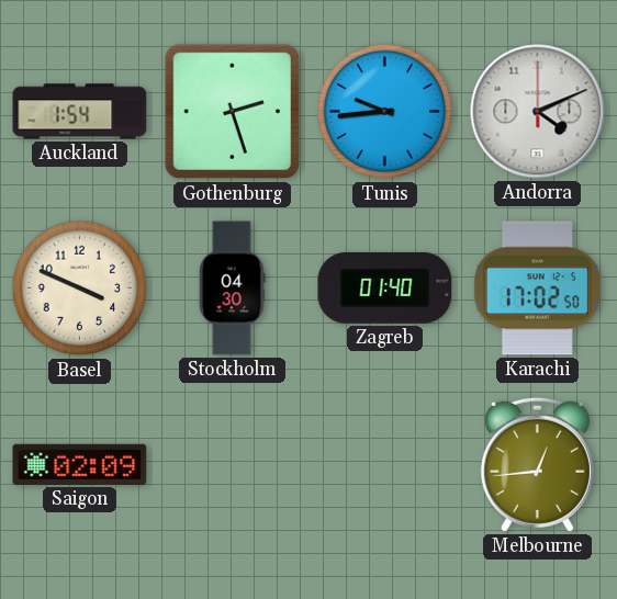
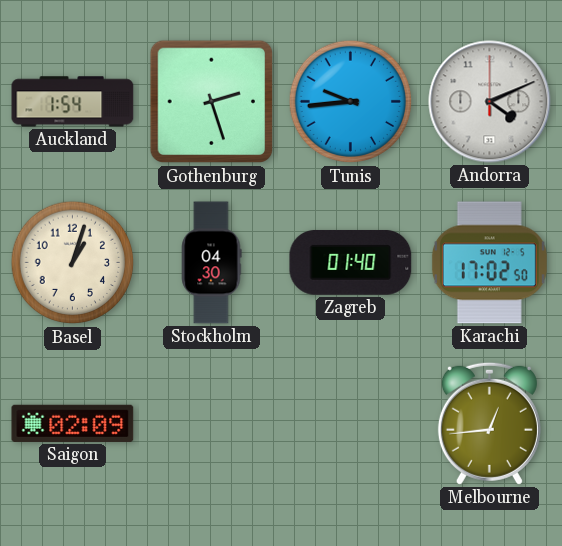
Basel: 3:49 -> 1:03
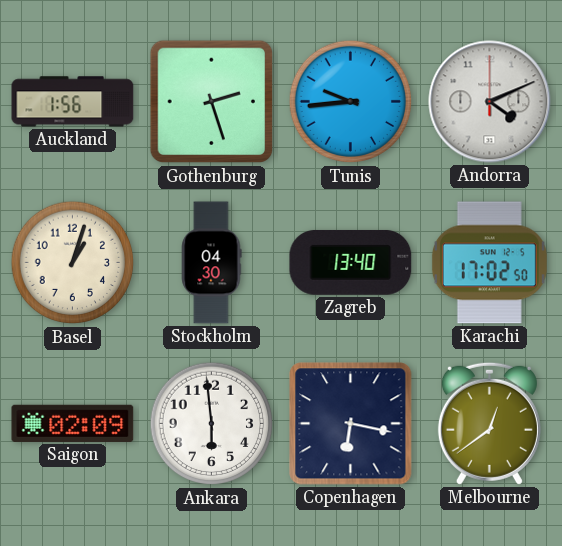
Auckland: 1:54 -> 1:56
Zagreb: 01:40 -> 13:40
Ankara: none -> 5:59
Copenhagen: none -> 6:17
Melbourne: 12:44 -> 12:39
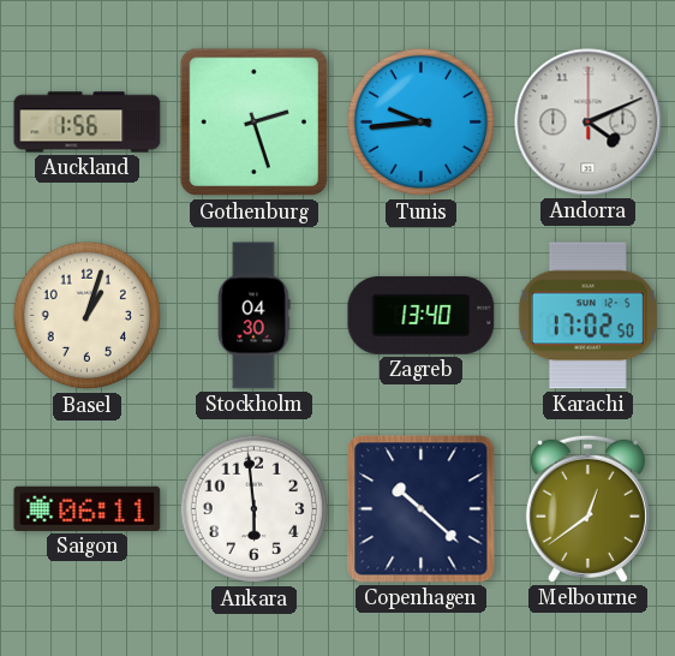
Saigon: 02:09 -> 06:11
Copenhagen: 6:17 -> 10:22
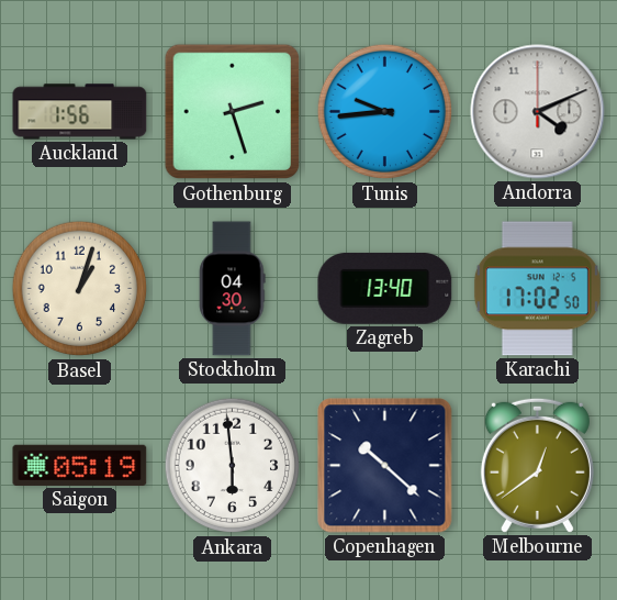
Saigon: 06:11 -> 05:19
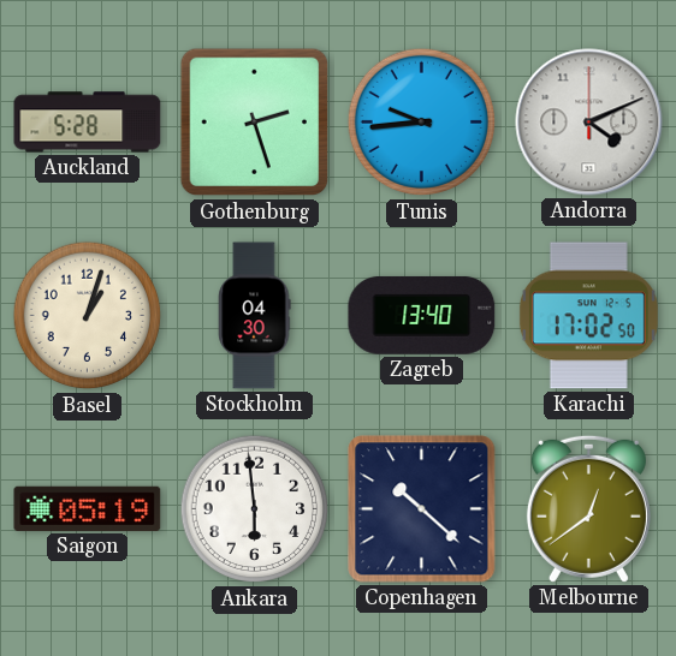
Auckland: 1:56 -> 5:28
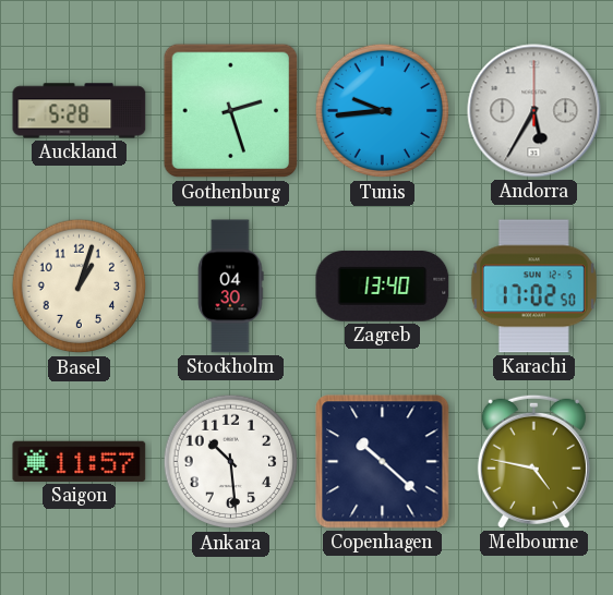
Andorra: 4:11 -> 5:35
Saigon: 05:19 -> 11:57
Ankara: 5:59 -> 10:29
Melbourne: 12:39 -> 4:47
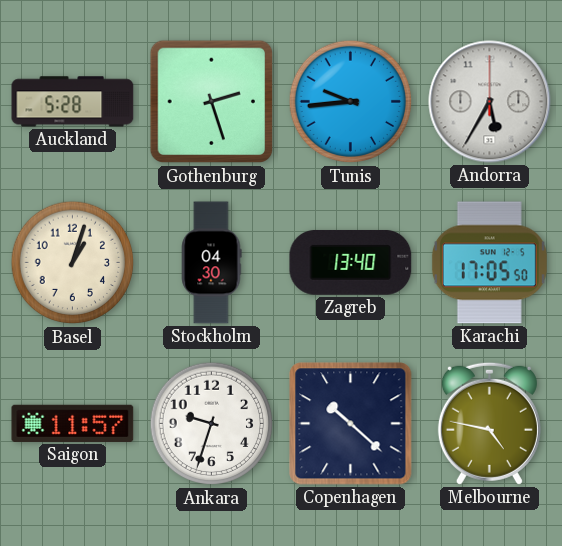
Karachi: 17:02 -> 17:05
Ankara: 10:29 -> 9:33
